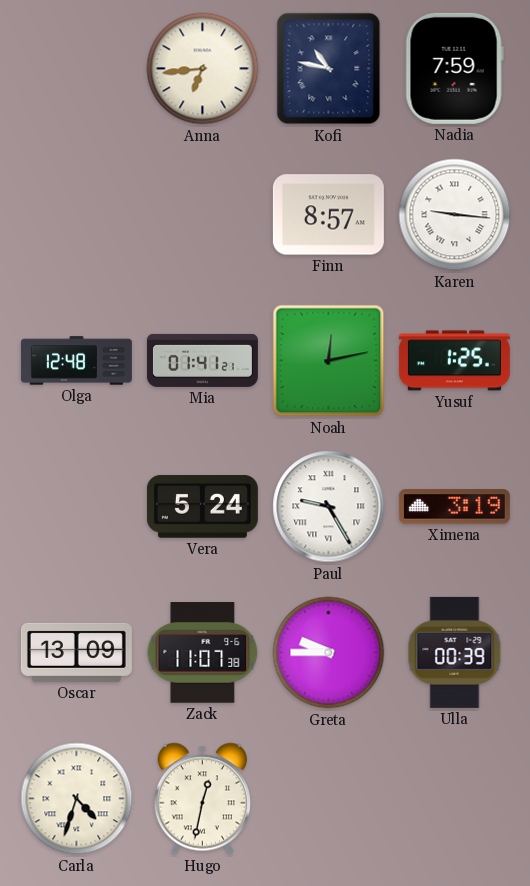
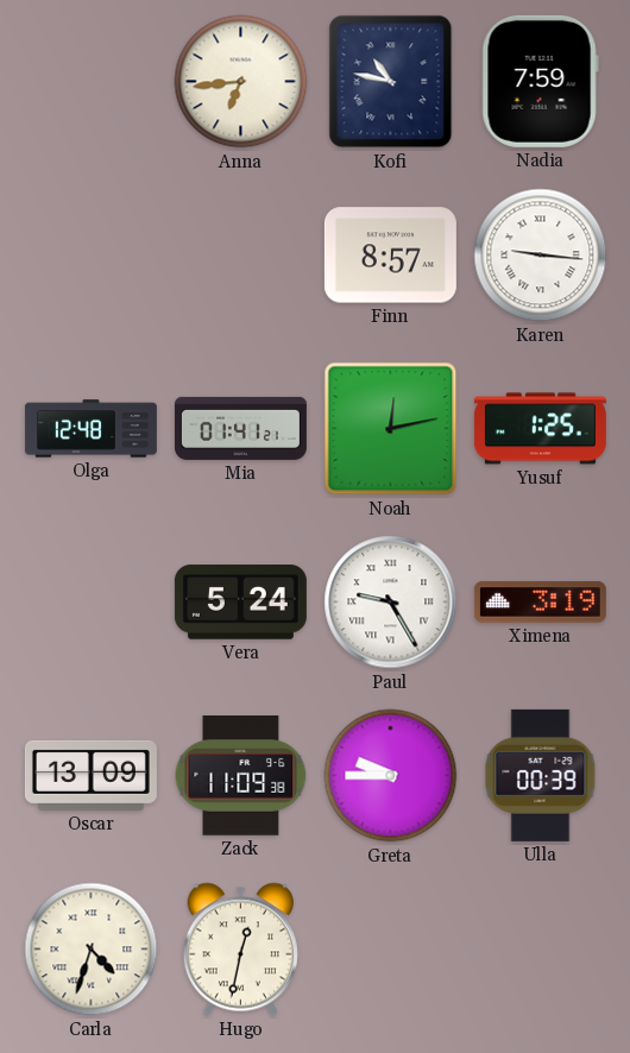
Zack: 11:07 -> 11:09
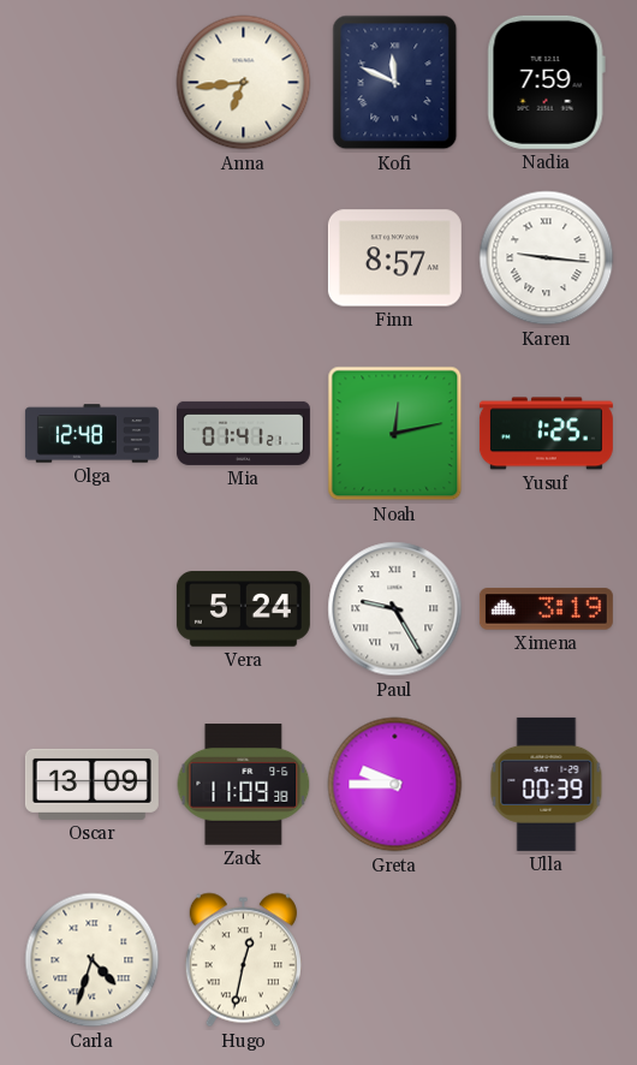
Kofi: 10:47 -> 11:49
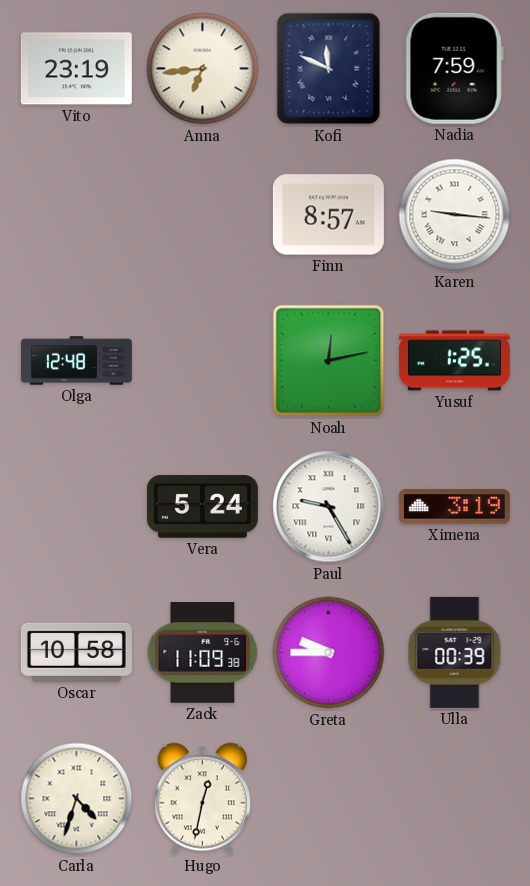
Vito: none -> 23:19
Mia: 01:41 -> none
Oscar: 13:09 -> 10:58
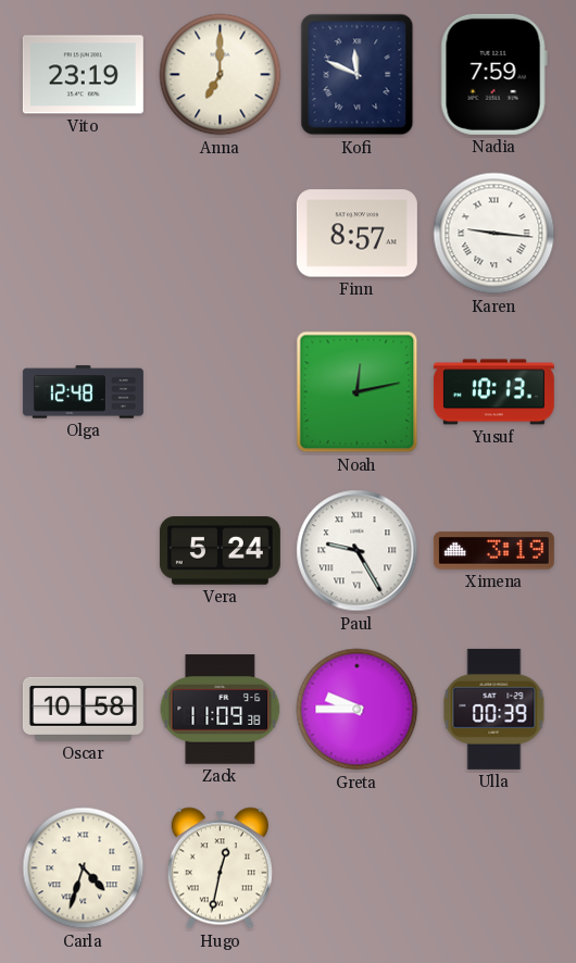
Anna: 6:44 -> 7:00
Yusuf: 1:25 -> 10:13
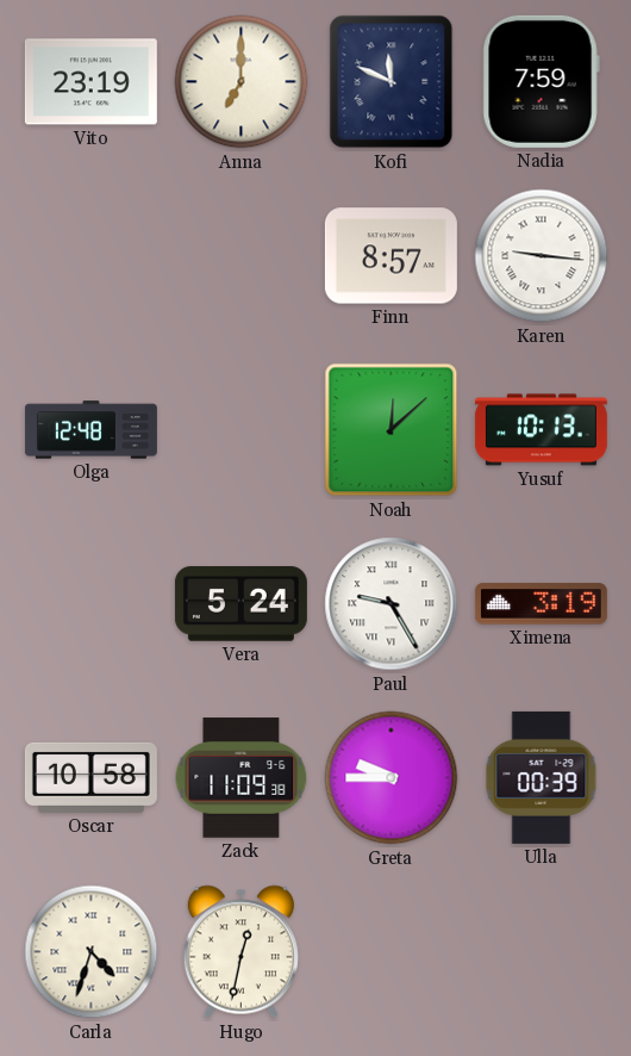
Noah: 12:13 -> 12:08
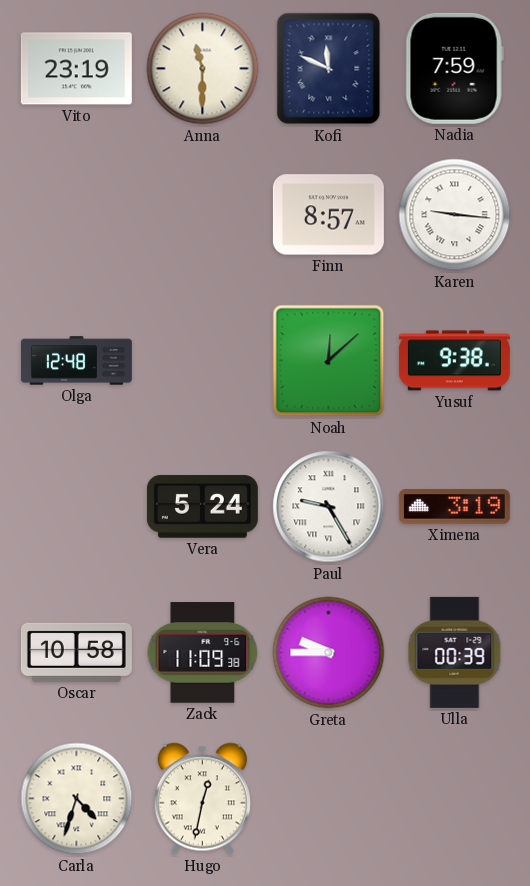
Anna: 7:00 -> 11:30
Yusuf: 10:13 -> 9:38
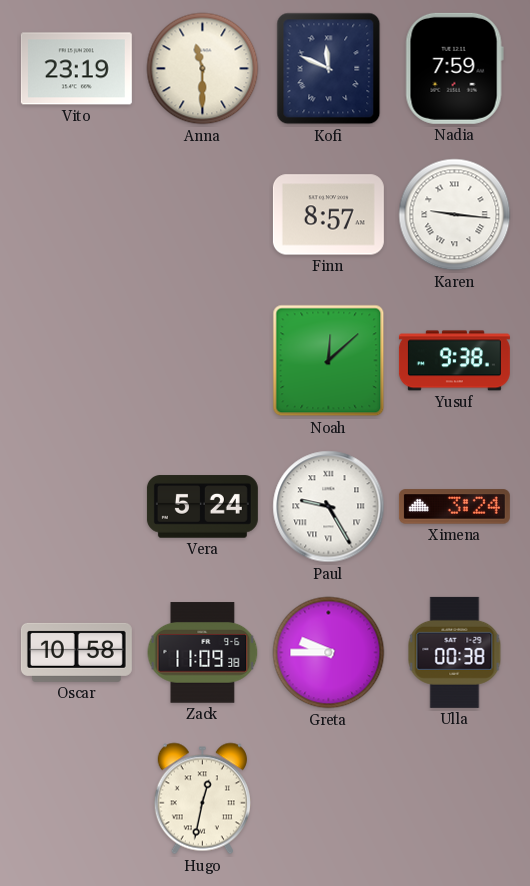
Olga: 12:48 -> none
Ximena: 3:19 -> 3:24
Ulla: 00:39 -> 00:38
Carla: 4:33 -> none
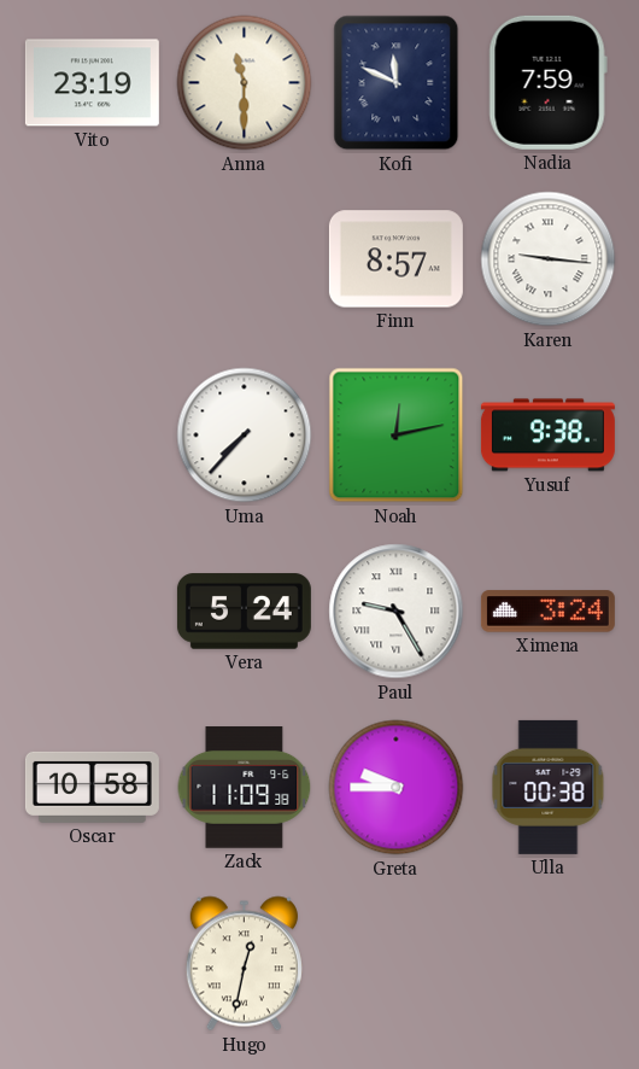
Uma: none -> 7:37
Noah: 12:08 -> 12:13
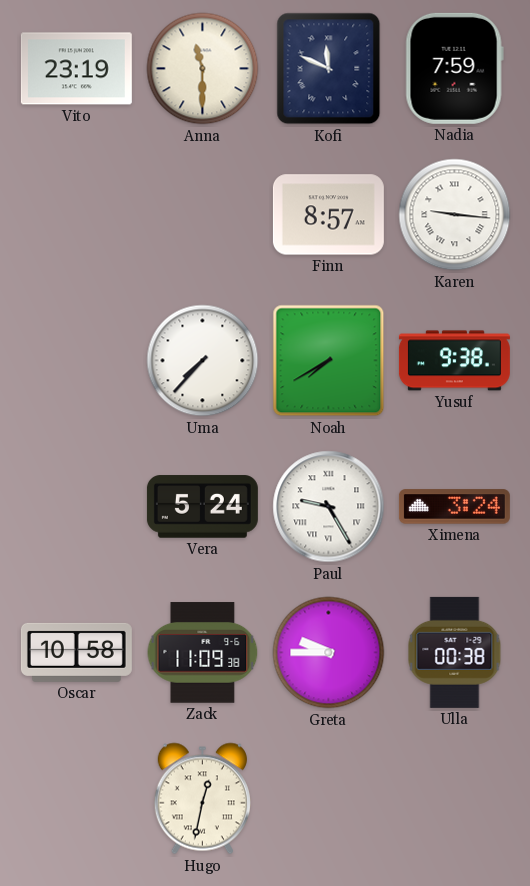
Noah: 12:13 -> 7:40
